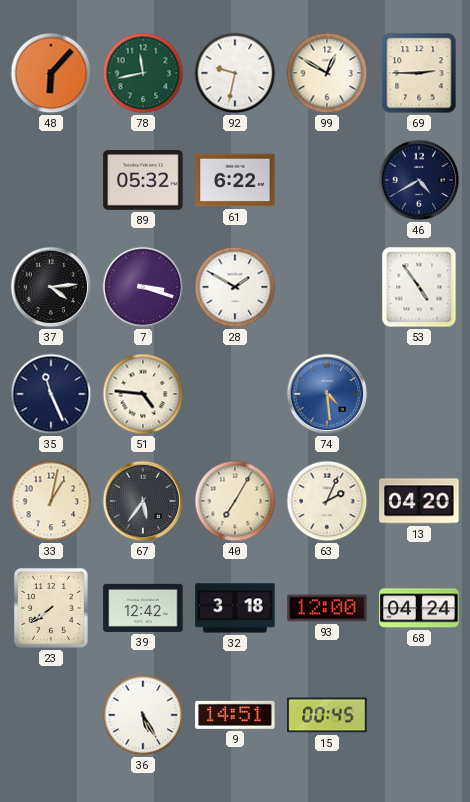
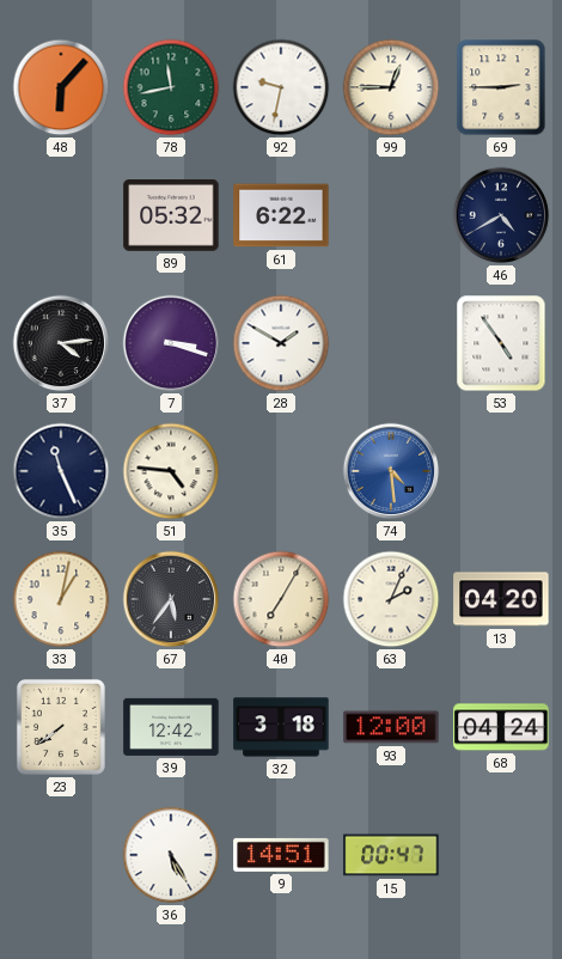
99: 12:50 -> 12:45
15: 00:45 -> 00:47
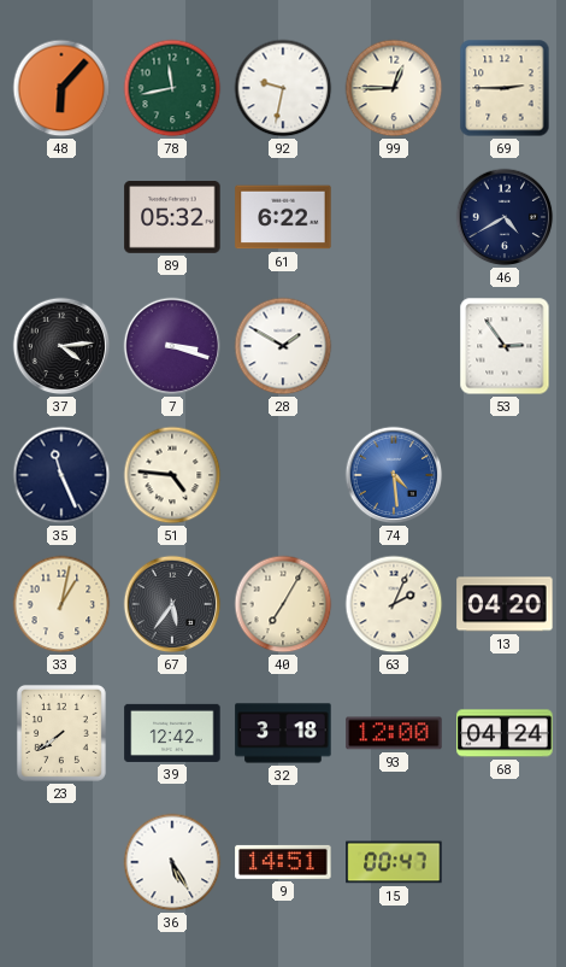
53: 4:54 -> 2:54
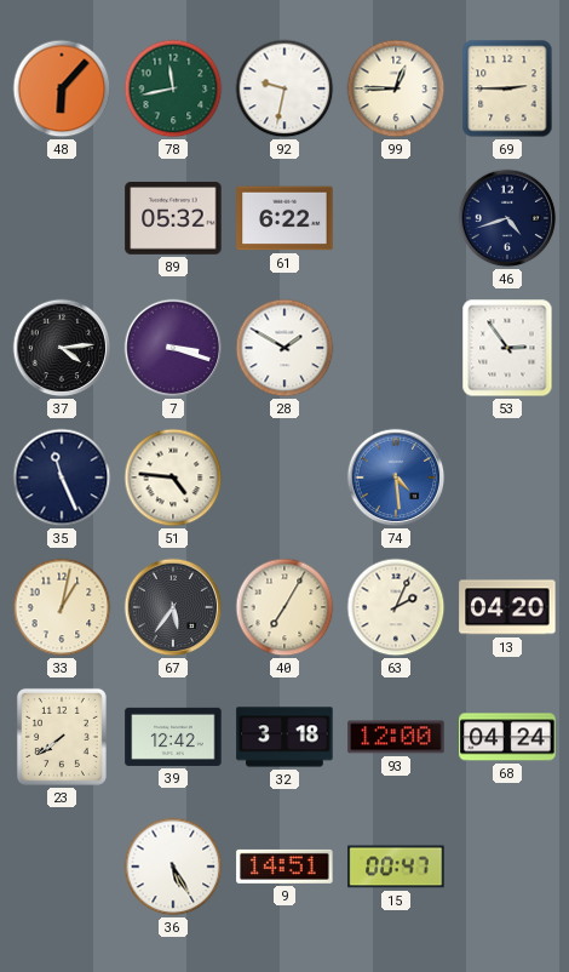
46: 4:40 -> 4:42
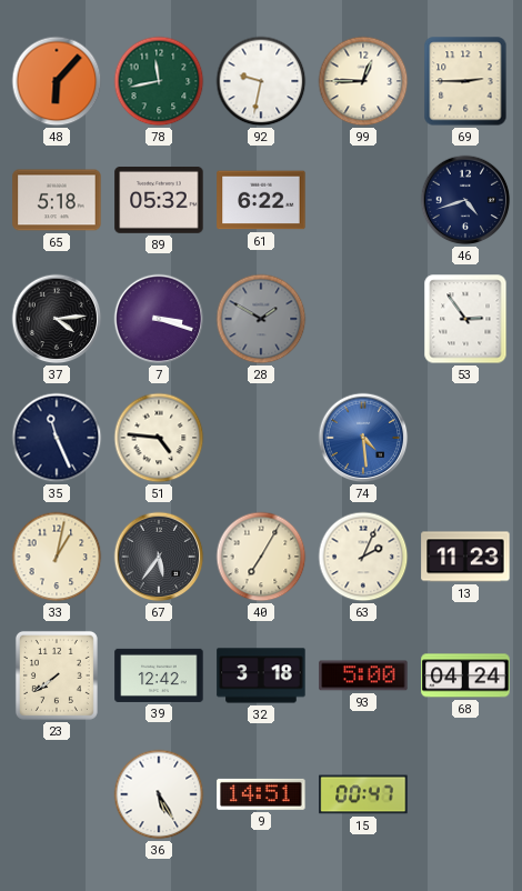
65: none -> 5:18
28 dial: white -> grey
13: 04:20 -> 11:23
93: 12:00 -> 5:00
